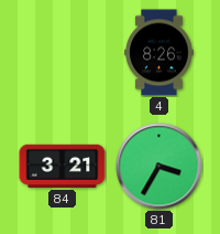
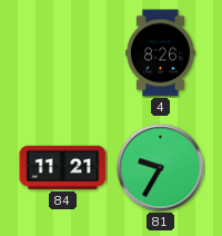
84: 3:21 -> 11:21
81: 3:35 -> 9:35
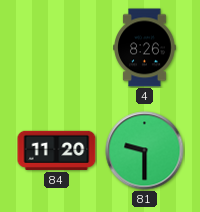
84: 11:21 -> 11:20
81: 9:35 -> 9:30
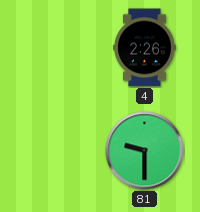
4: 8:26 -> 2:26
84: 11:20 -> none
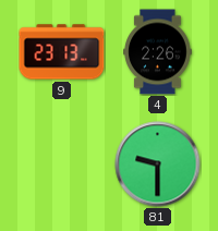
9: none -> 23:13
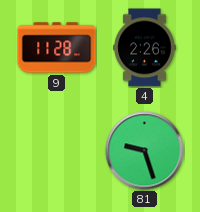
9: 23:13 -> 11:28
81: 9:30 -> 9:27
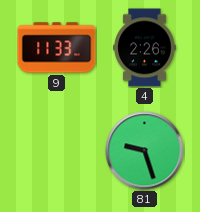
9: 11:28 -> 11:33
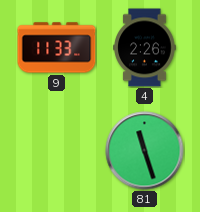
81: 9:27 -> 11:27
